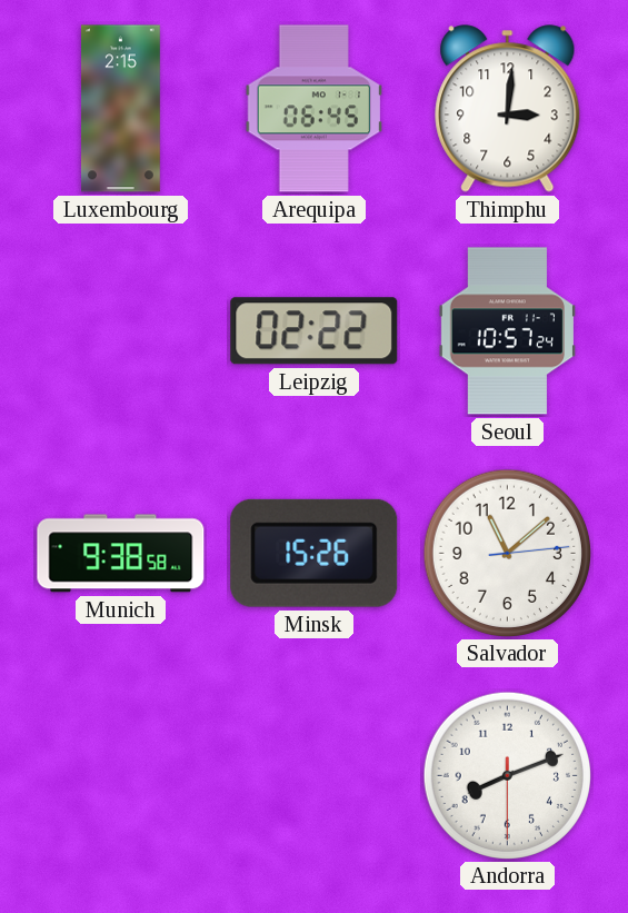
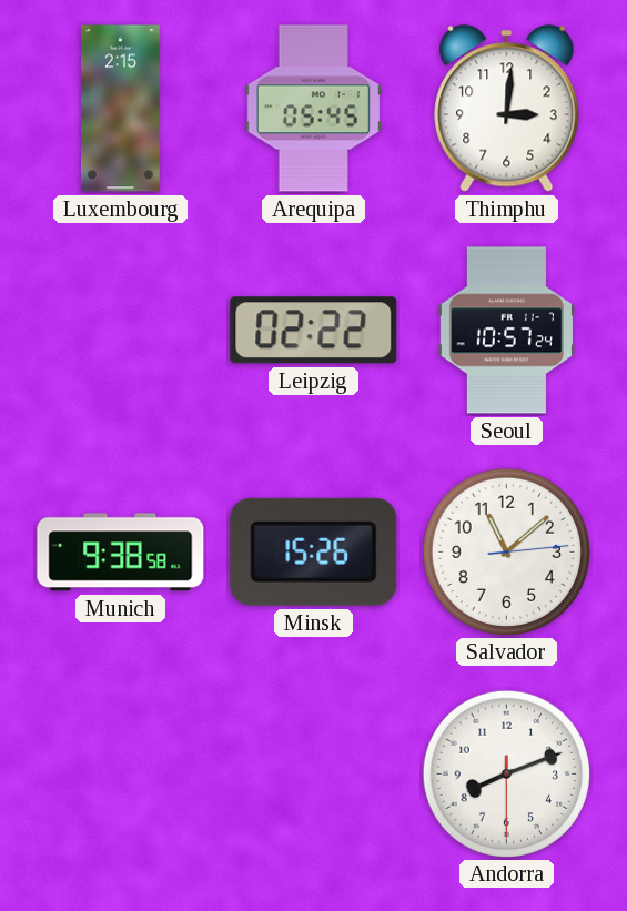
Arequipa: 06:45 -> 05:45
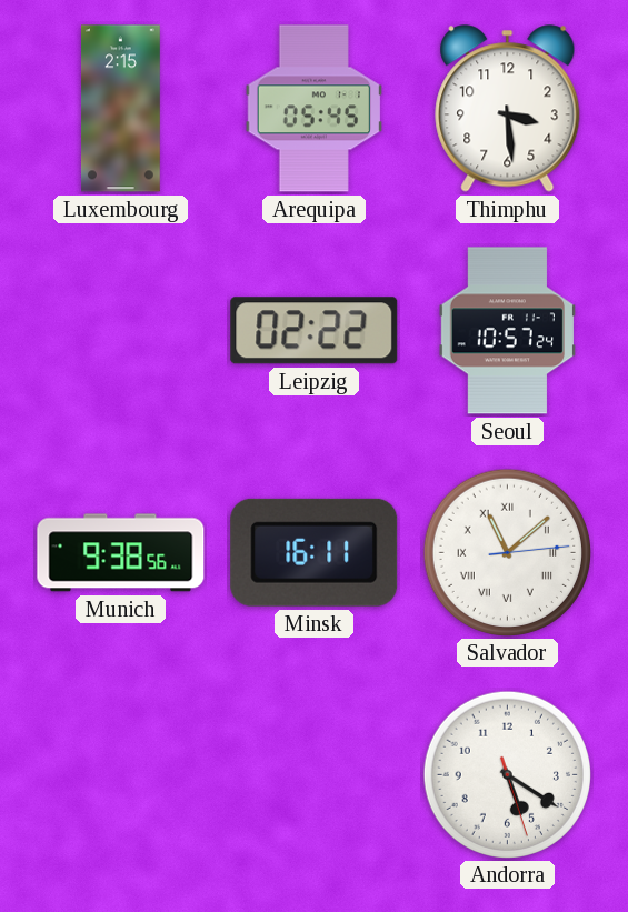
Thimphu: 3:01 -> 3:29
Munich: 9:38:58 -> 9:38:56
Minsk: 15:26 -> 16:11
Salvador numerals: Arabic -> Roman
Andorra: 8:11 -> 5:20
